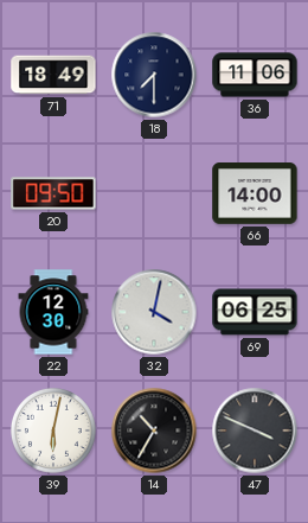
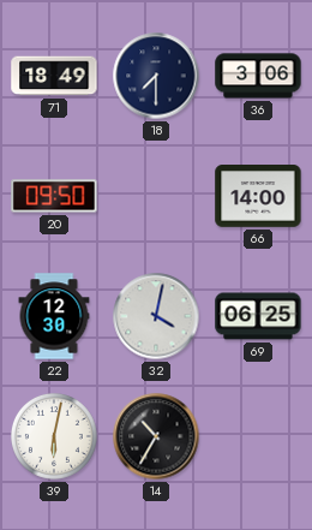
36: 11:06 -> 3:06
47: 3:49 -> none
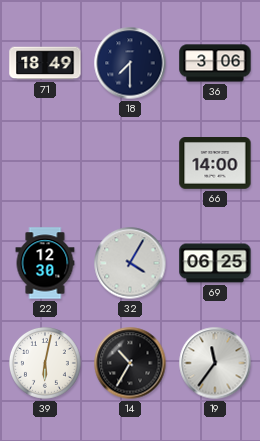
20: 09:50 -> none
32: 4:02 -> 4:05
19: none -> 11:36
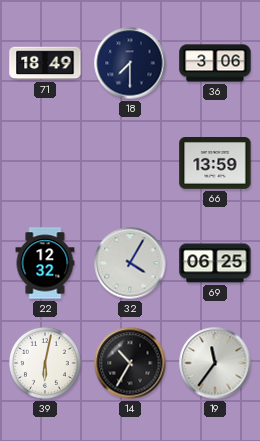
66: 14:00 -> 13:59
22: 12:30 -> 12:32
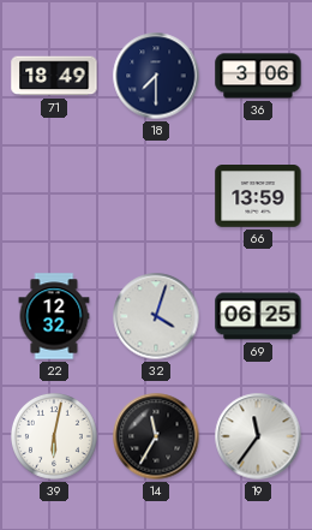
32: 4:05 -> 4:03
14: 10:35 -> 11:35
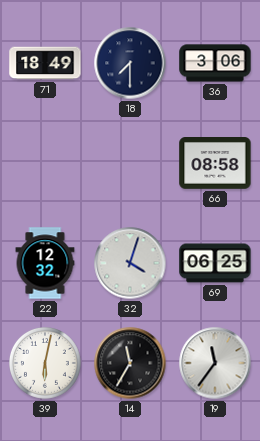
66: 13:59 -> 08:58
